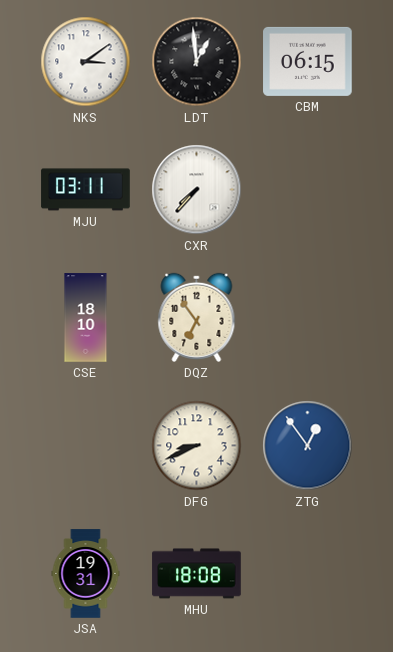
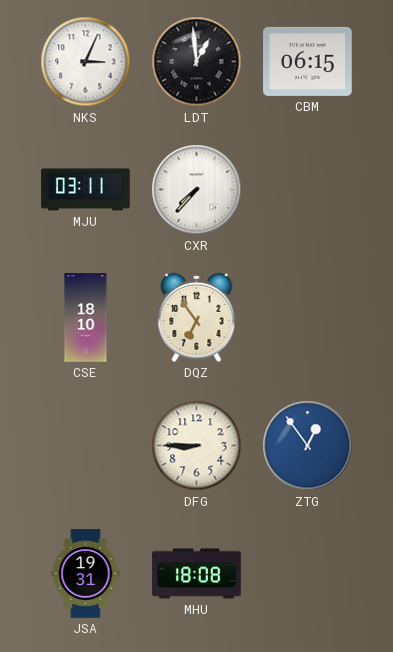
NKS: 3:09 -> 3:04
DFG: 8:41 -> 8:45
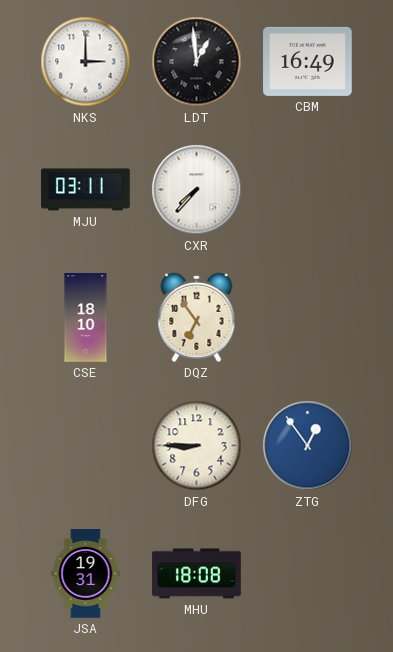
NKS: 3:04 -> 3:00
CBM: 06:15 -> 16:49
